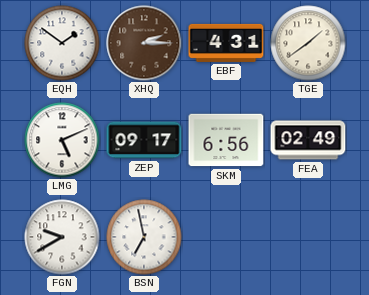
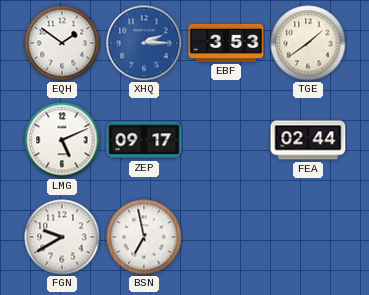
XHQ dial: brown -> blue
EBF: 4:31 -> 3:53
SKM: 6:56 -> none
FEA: 02:49 -> 02:44
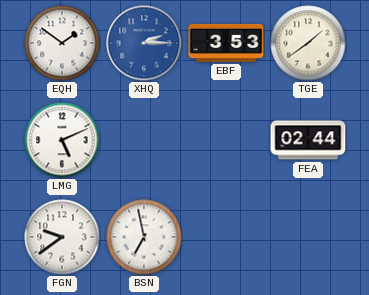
ZEP: 09:17 -> none
FGN: 9:40 -> 9:39
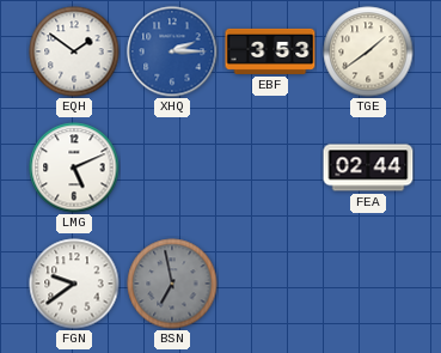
BSN dial: white -> grey
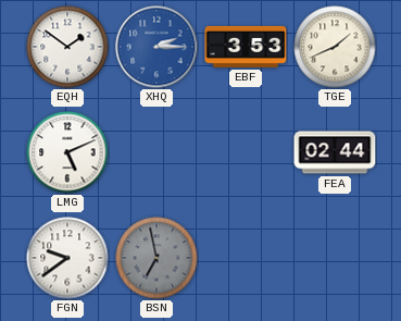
TGE: 1:39 -> 1:41
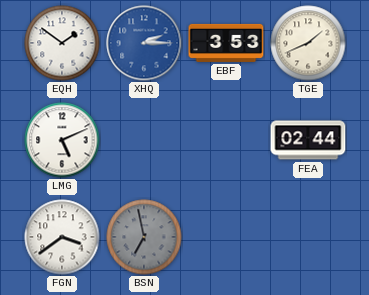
FGN: 9:39 -> 3:39
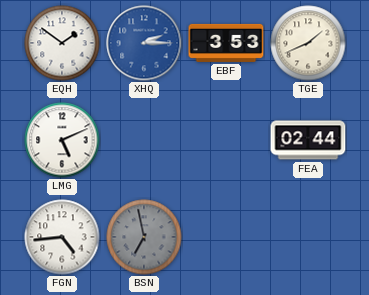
FGN: 3:39 -> 4:44
